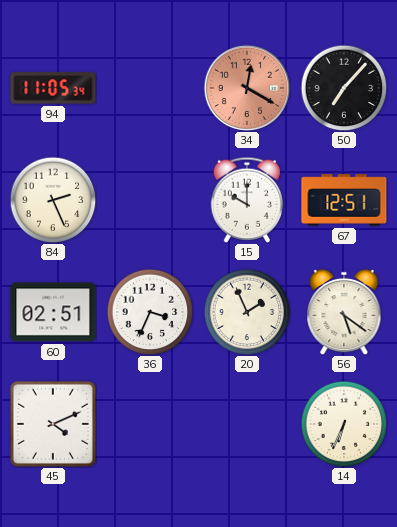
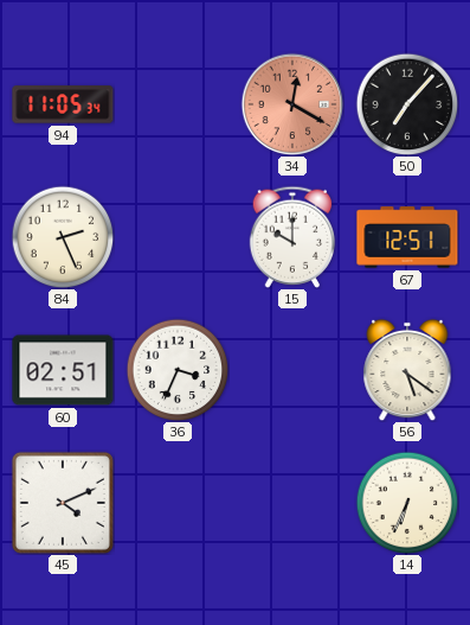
20: 1:56 -> none
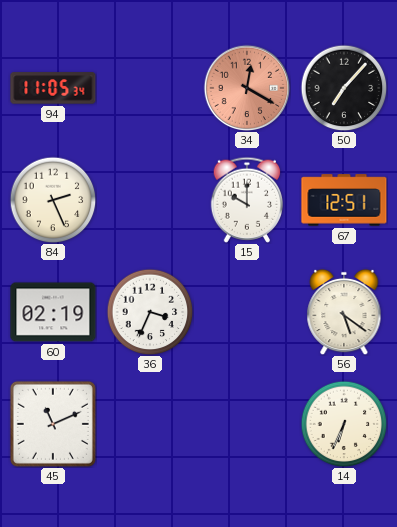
60: 02:51 -> 02:19
45: 4:11 -> 11:11
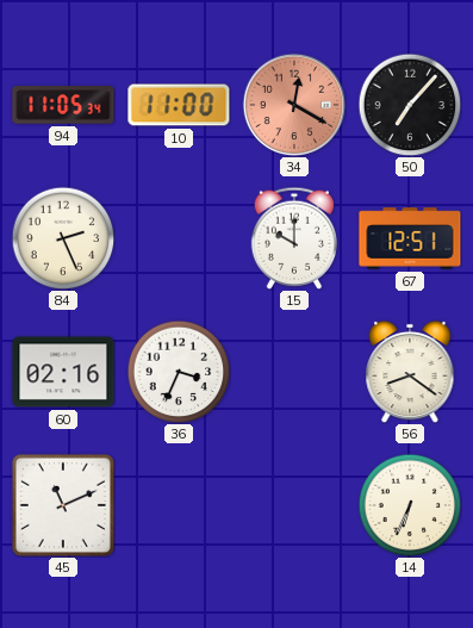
10: none -> 11:00
60: 02:19 -> 02:16
56: 5:21 -> 8:21
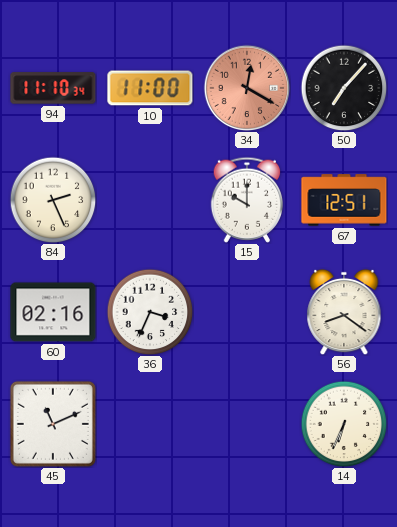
94: 11:05 -> 11:10
